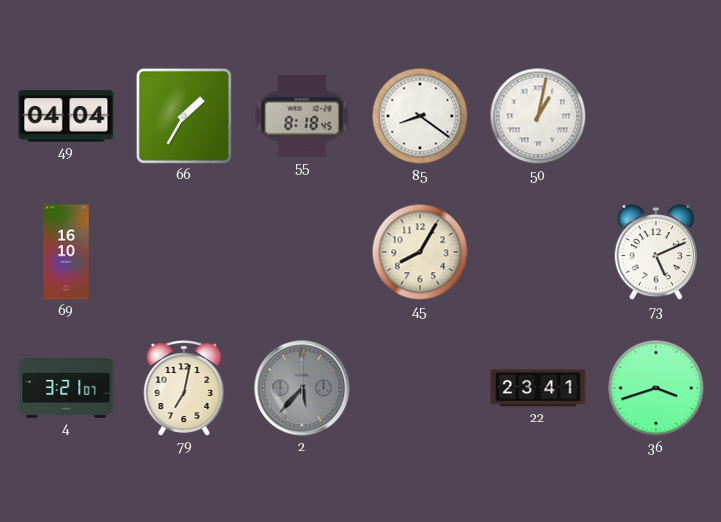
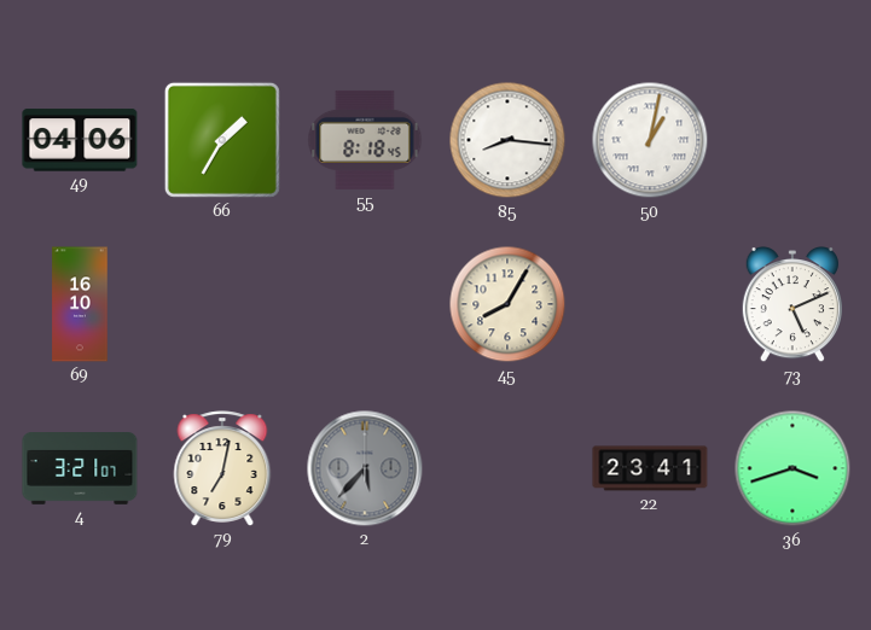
49: 04:04 -> 04:06
85: 8:21 -> 8:16
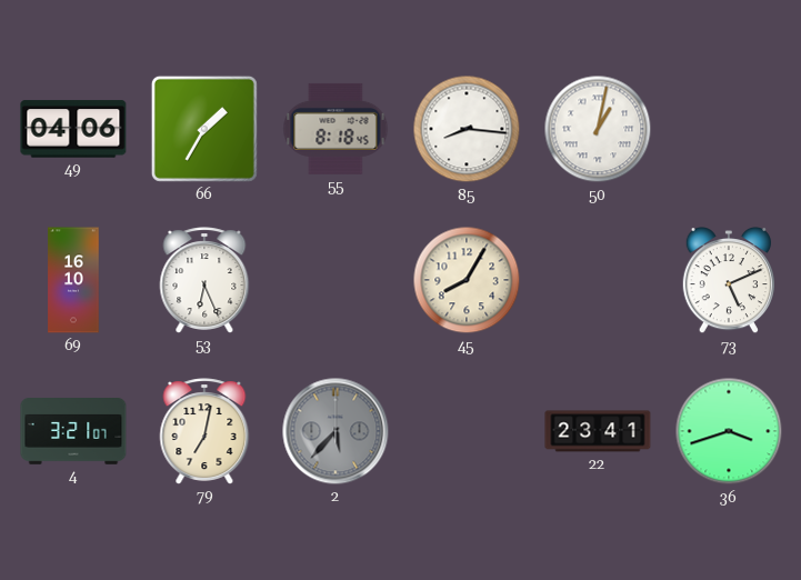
53: none -> 6:26
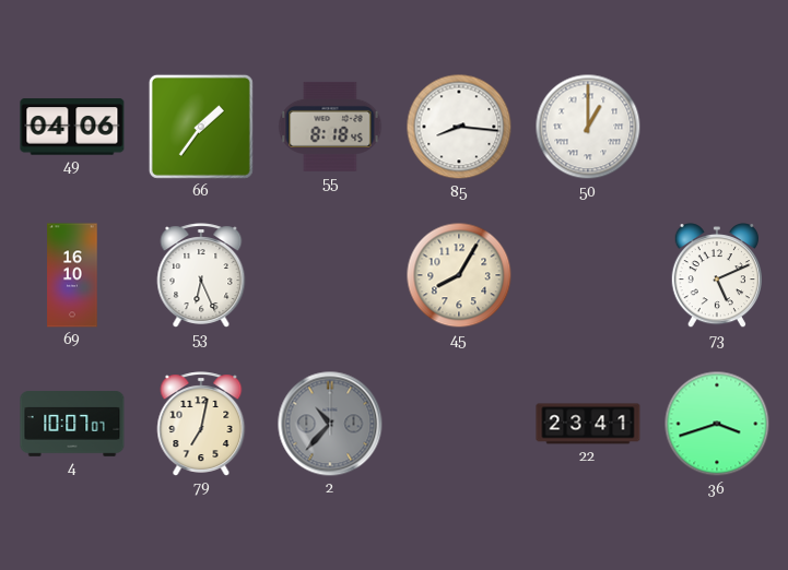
66: 1:35 -> 1:36
50: 1:02 -> 1:00
4: 3:21 -> 10:07
2: 5:37 -> 10:37
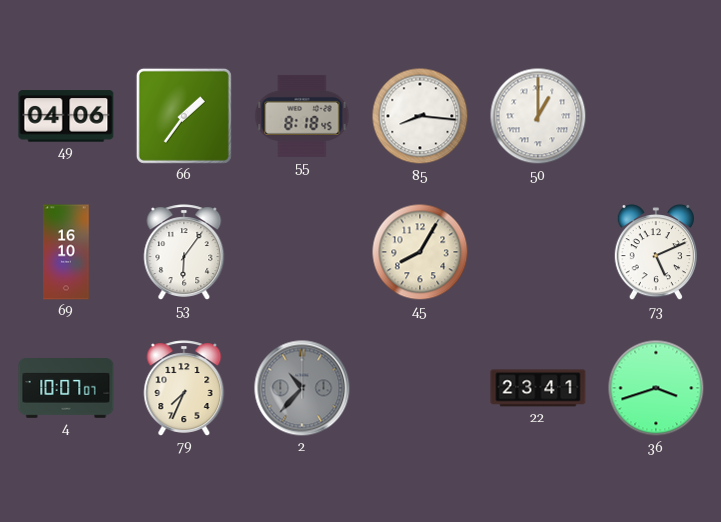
53: 6:26 -> 6:06
79: 7:02 -> 7:34
